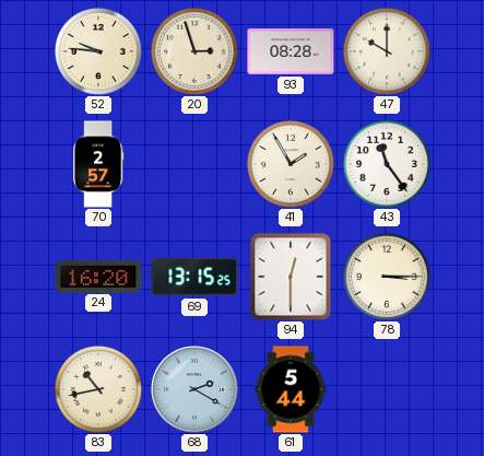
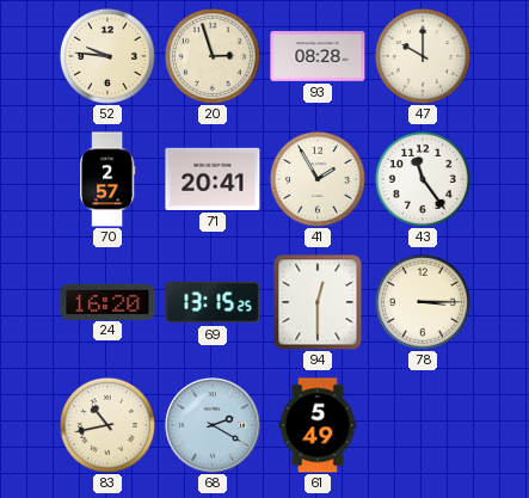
71: none -> 20:41
61: 5:44 -> 5:49
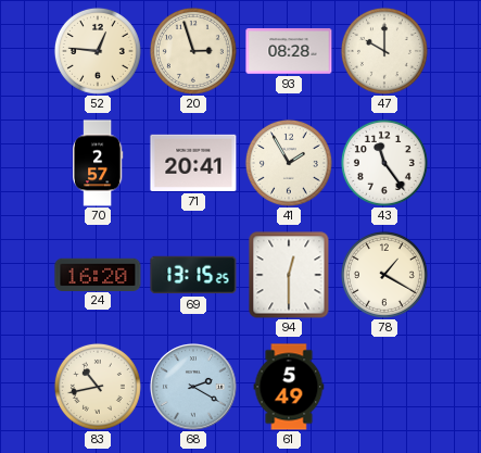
52: 9:46 -> 12:46
78: 3:15 -> 1:20
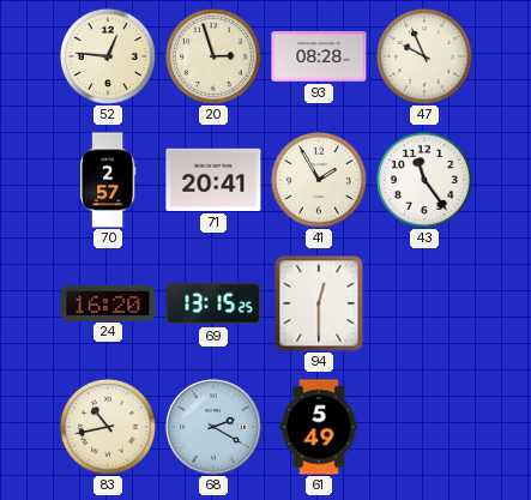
47: 10:00 -> 9:56
78: 1:20 -> none
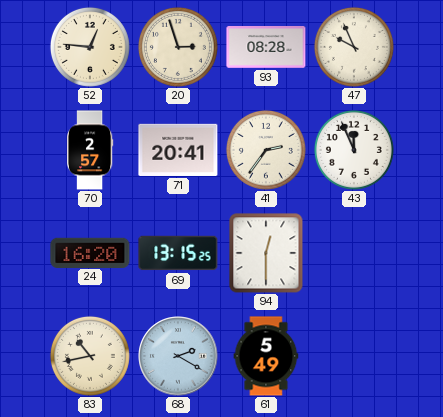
41: 1:55 -> 2:36
43: 11:24 -> 11:56
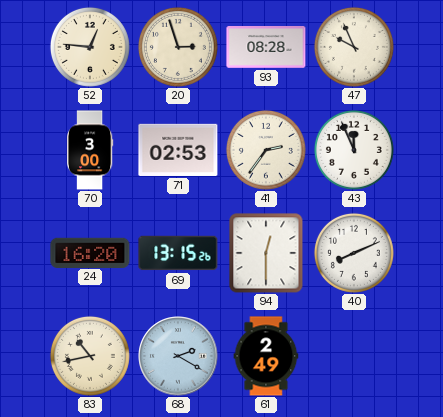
70: 2:57 -> 3:00
71: 20:41 -> 02:53
69: 13:15:25 -> 13:15:26
40: none -> 8:11
61: 5:49 -> 2:49
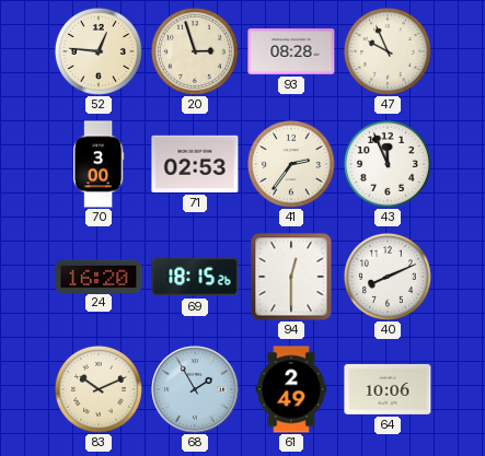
69: 13:15 -> 18:15
83: 10:43 -> 10:11
68: 2:20 -> 1:55
64: none -> 10:06
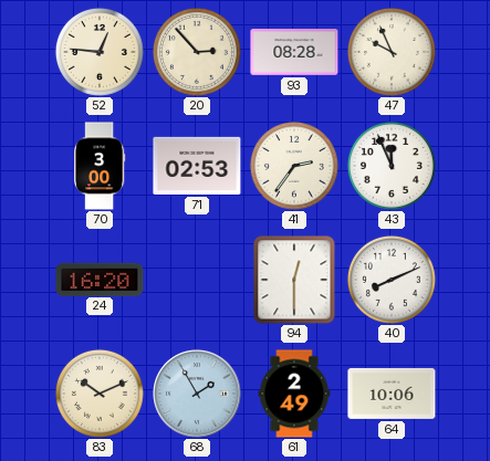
20: 2:57 -> 2:53
69: 18:15 -> none
